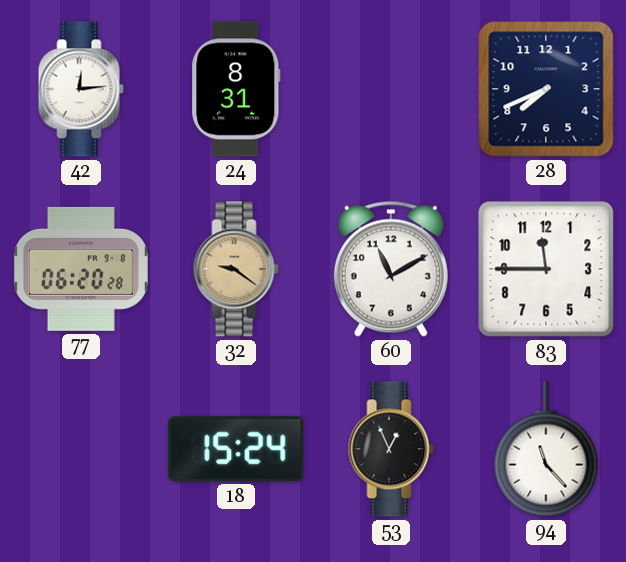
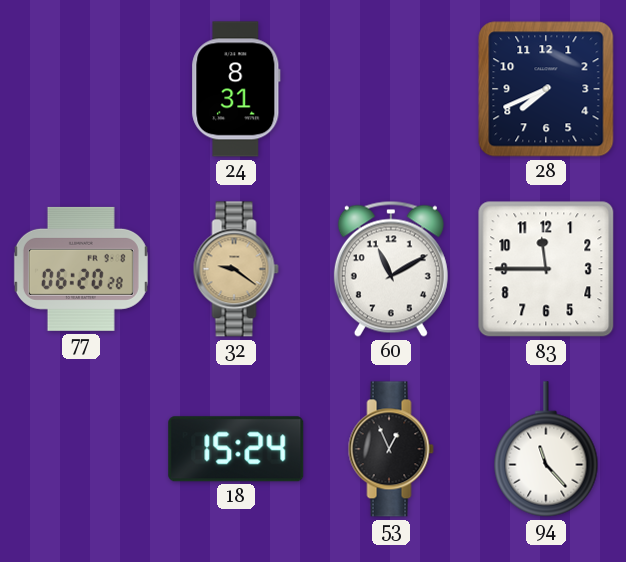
42: 12:14 -> none
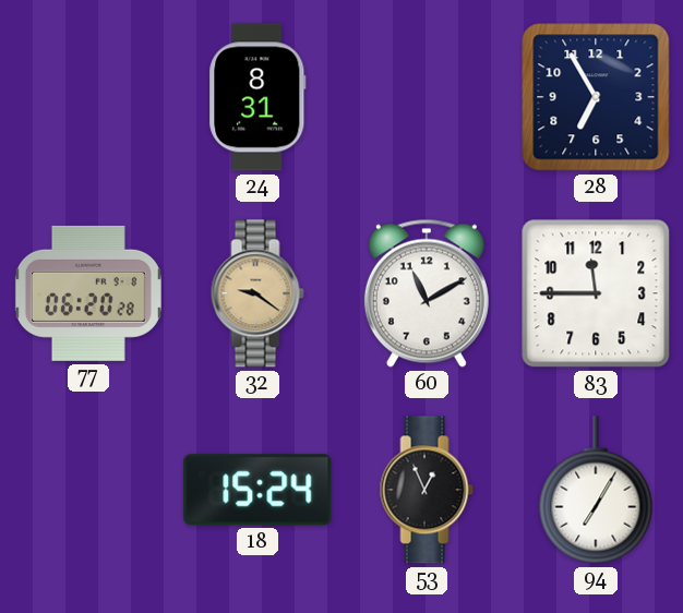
28: 7:41 -> 6:55
94: 11:23 -> 7:05
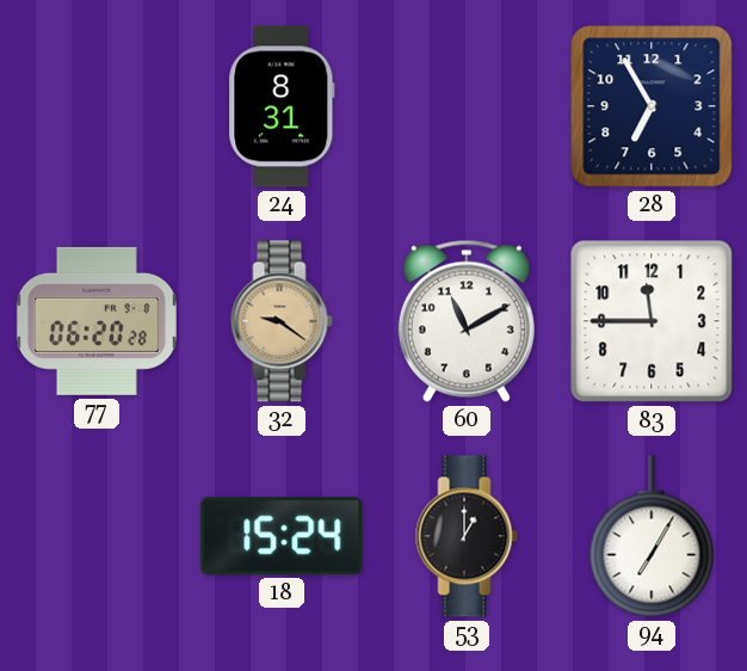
53: 12:56 -> 1:00
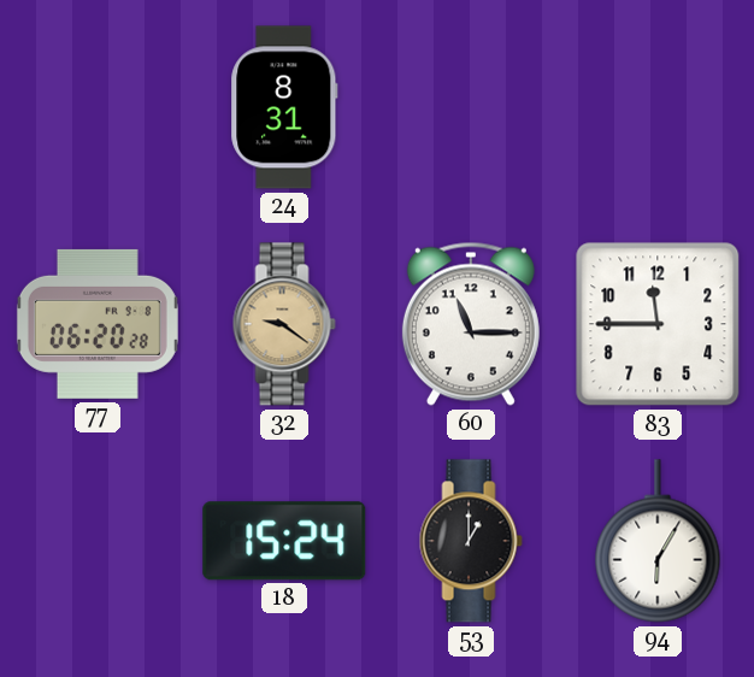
28: 6:55 -> none
60: 11:10 -> 11:15
94: 7:05 -> 6:05
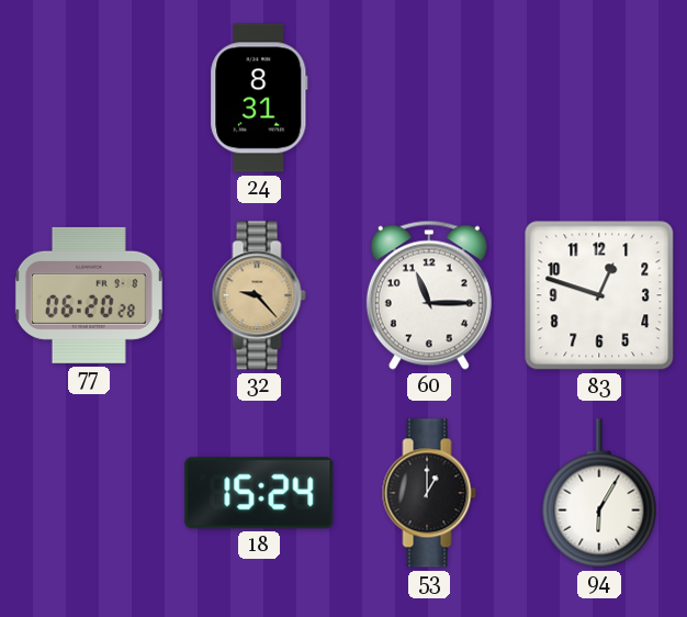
32: 9:21 -> 9:23
83: 11:45 -> 12:48
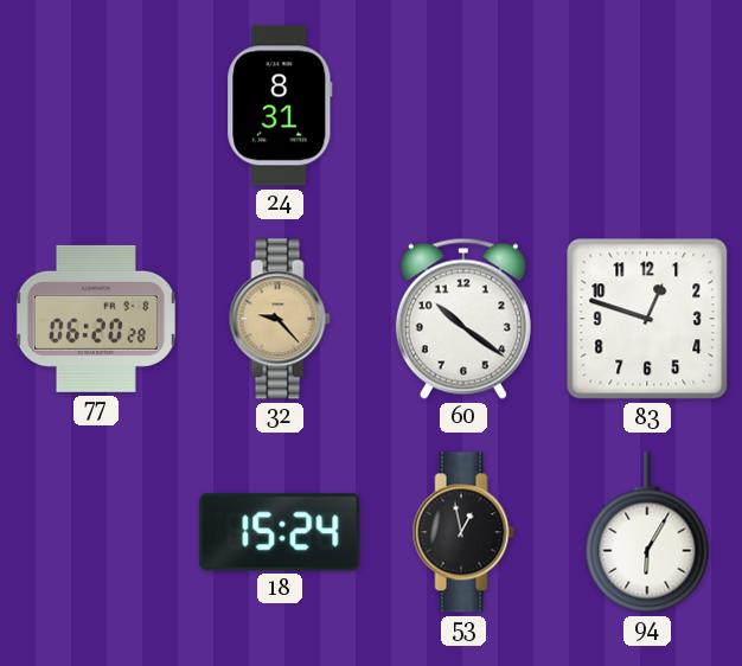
60: 11:15 -> 10:21
53: 1:00 -> 12:58
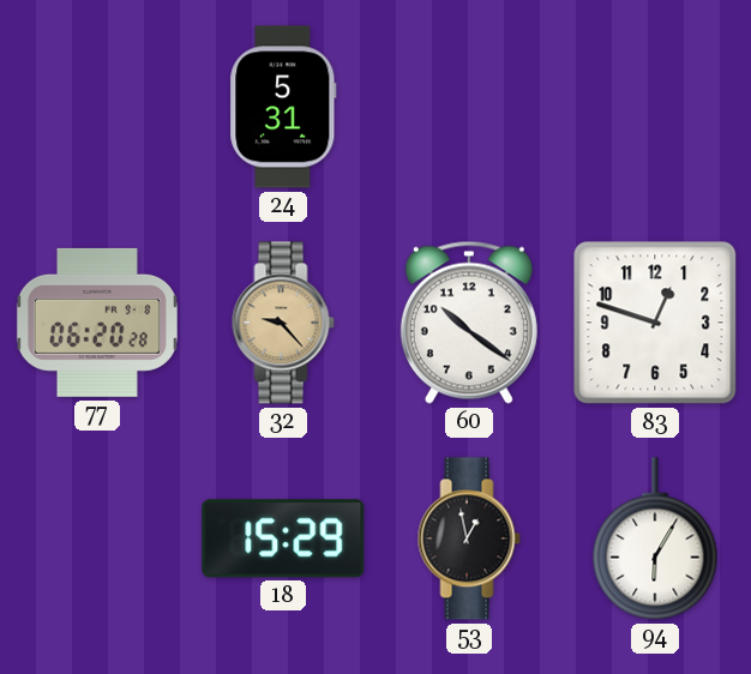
24: 8:31 -> 5:31
18: 15:24 -> 15:29
